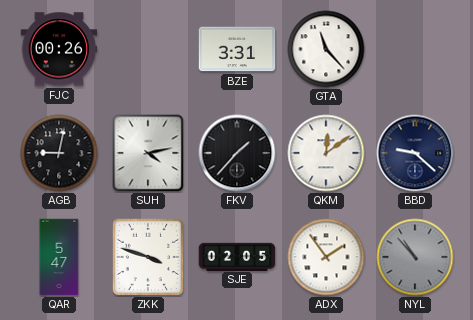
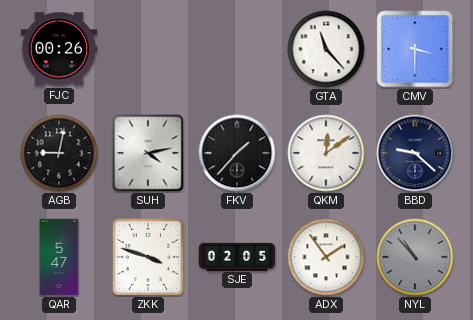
BZE: 3:31 -> none
CMV: none -> 3:30
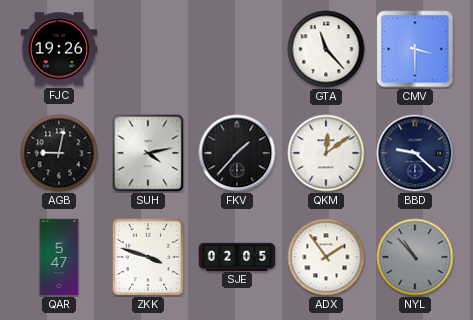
FJC: 00:26 -> 19:26
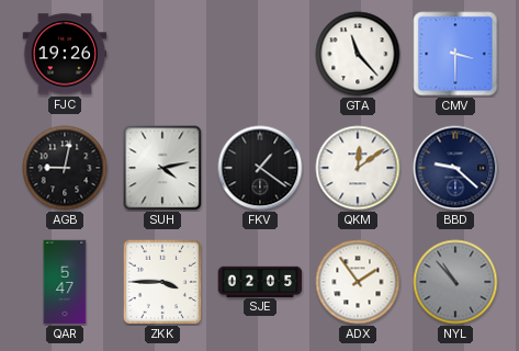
FKV: 1:37 -> 1:21
ZKK: 3:48 -> 3:45
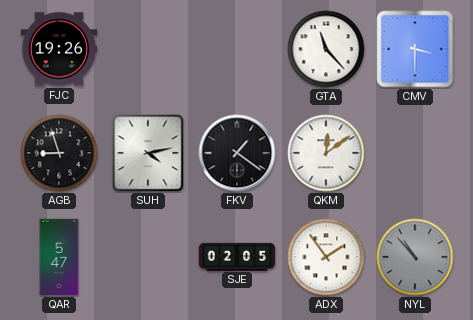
AGB: 9:02 -> 8:57
BBD: 9:22 -> none
ZKK: 3:45 -> none
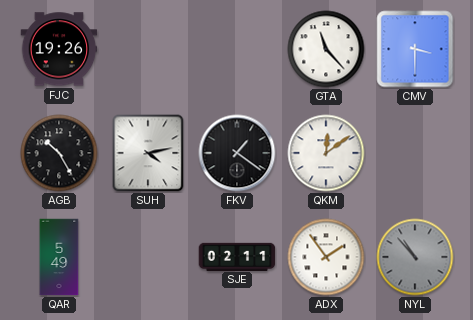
AGB: 8:57 -> 10:25
QAR: 5:47 -> 5:49
SJE: 02:05 -> 02:11
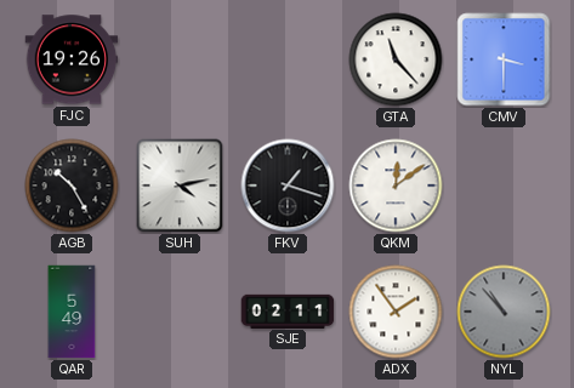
FKV: 1:21 -> 1:18
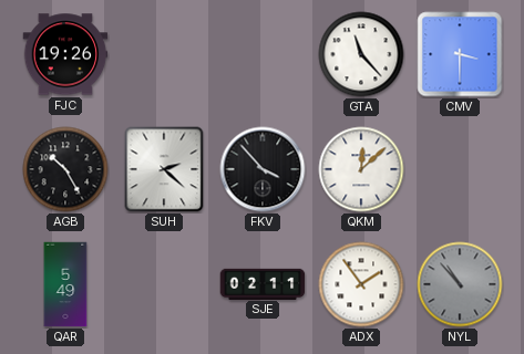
SUH: 4:13 -> 2:22
FKV: 1:18 -> 3:53
QKM: 12:09 -> 12:08
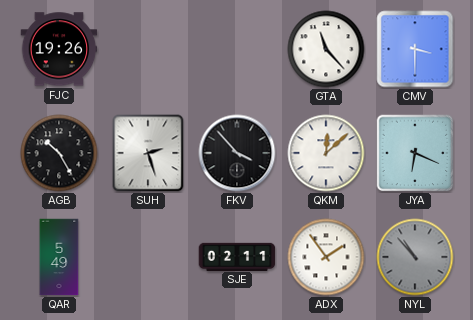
SUH: 2:22 -> 2:27
JYA: none -> 6:19
